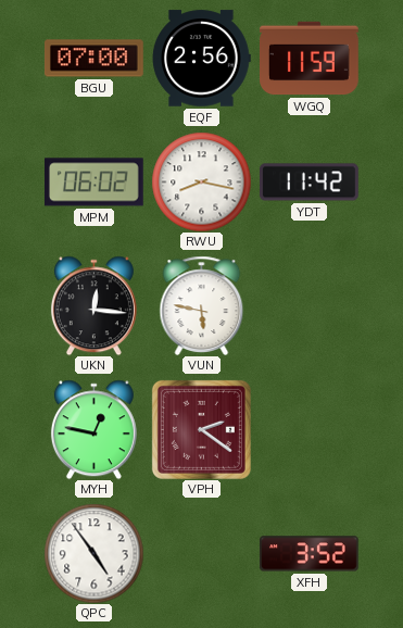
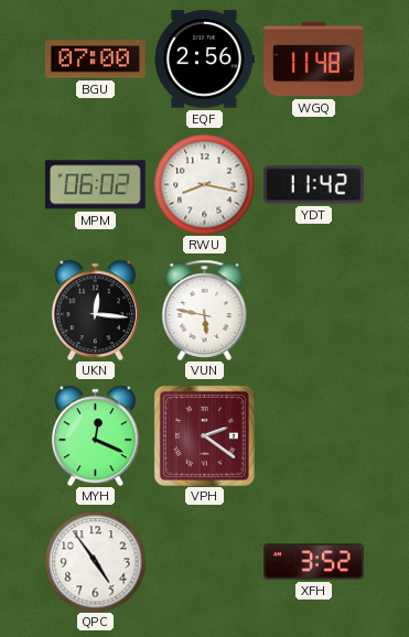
WGQ: 11:59 -> 11:48
MYH: 12:47 -> 12:19
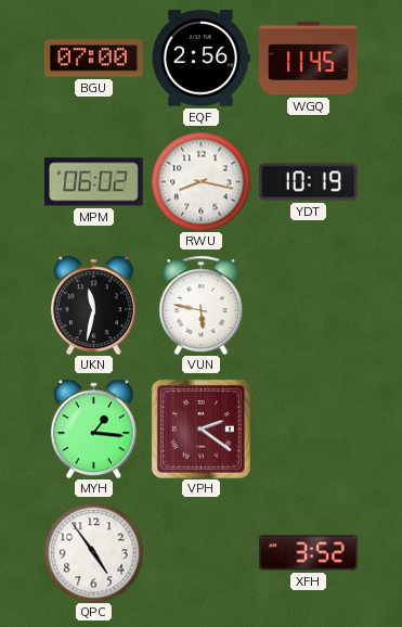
WGQ: 11:48 -> 11:45
YDT: 11:42 -> 10:19
UKN: 12:16 -> 11:32
MYH: 12:19 -> 1:16
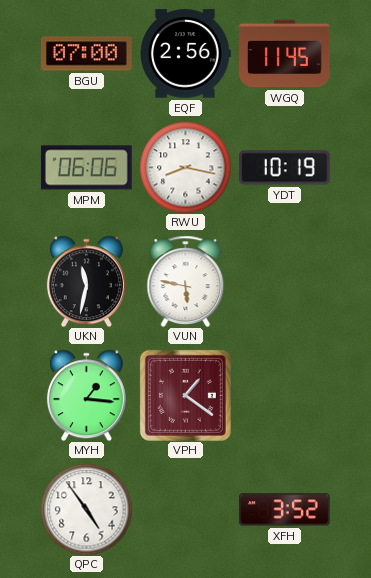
MPM: 06:02 -> 06:06
VPH: 2:21 -> 1:21
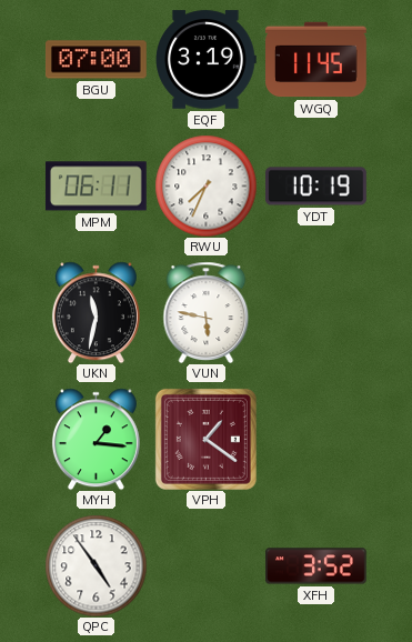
EQF: 2:56 -> 3:19
MPM: 06:06 -> 06:11
RWU: 8:17 -> 7:34
